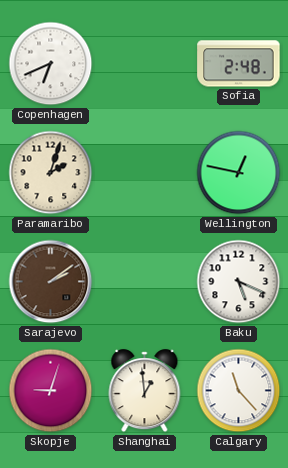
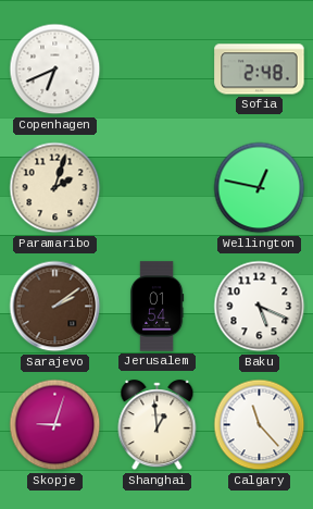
Jerusalem: none -> 01:54
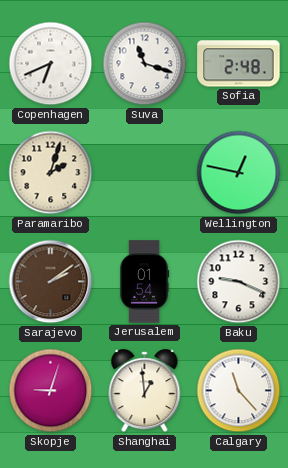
Suva: none -> 11:18
Baku: 5:19 -> 9:19
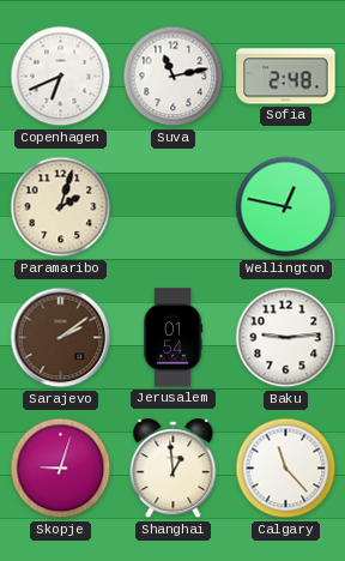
Suva: 11:18 -> 11:13
Baku: 9:19 -> 9:14
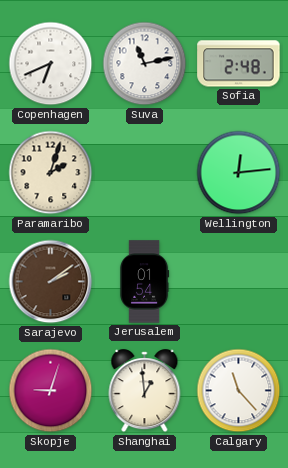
Wellington: 12:47 -> 12:14
Baku: 9:14 -> none
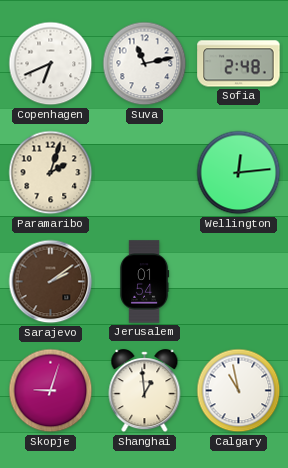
Calgary: 11:23 -> 10:58
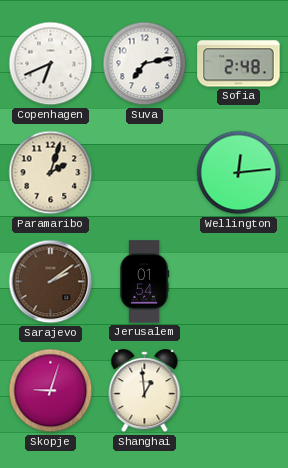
Suva: 11:13 -> 7:13
Calgary: 10:58 -> none
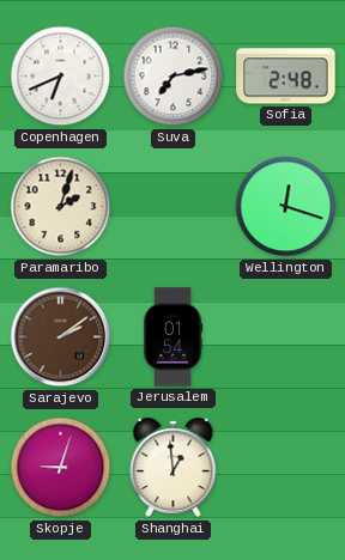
Wellington: 12:14 -> 12:18
